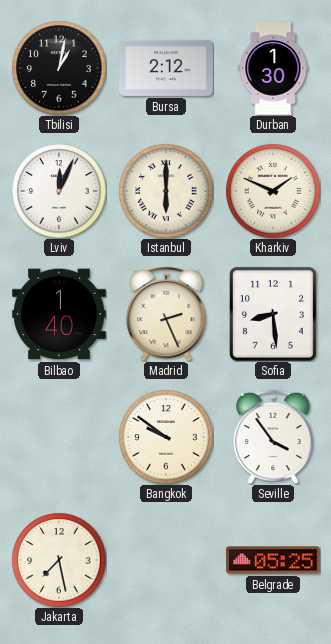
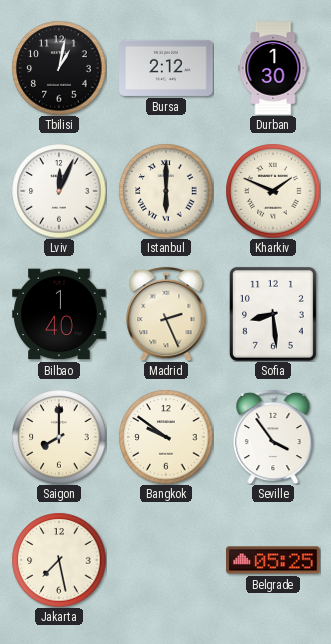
Saigon: none -> 8:00
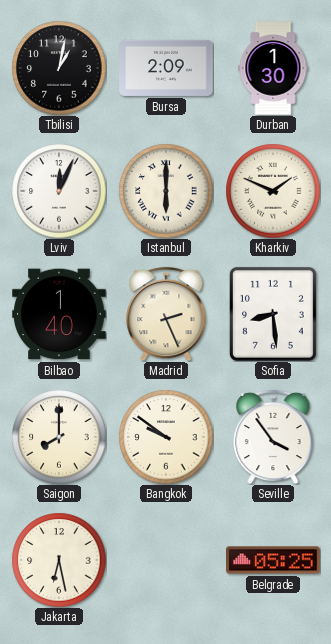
Bursa: 2:12 -> 2:09
Jakarta: 7:28 -> 6:28
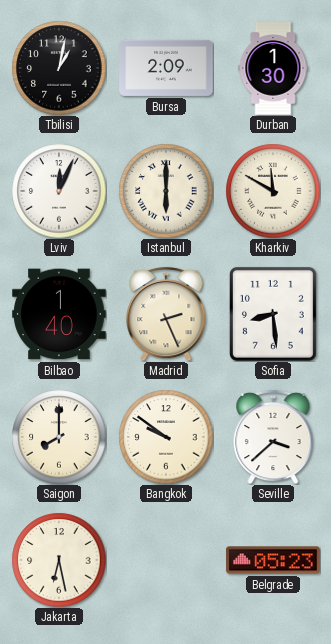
Kharkiv: 1:49 -> 11:50
Seville: 3:54 -> 3:38
Belgrade: 05:25 -> 05:23
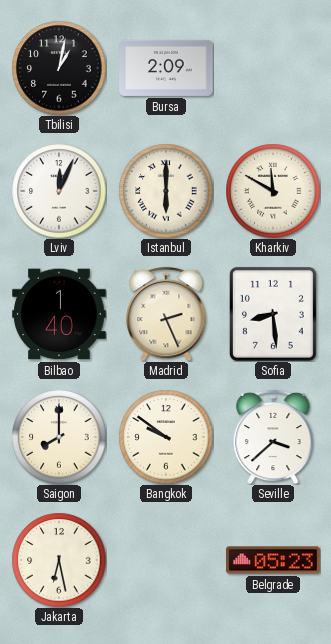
Durban: 1:30 -> none
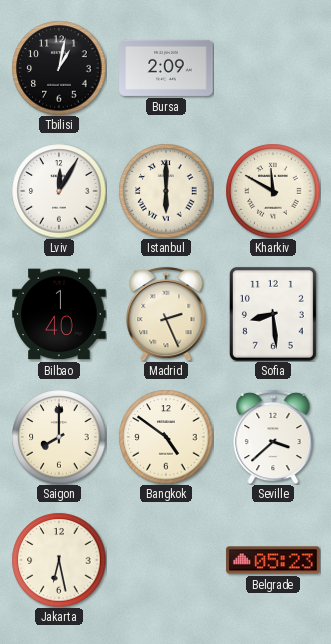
Lviv: 12:04 -> 12:05
Bangkok: 9:51 -> 4:51
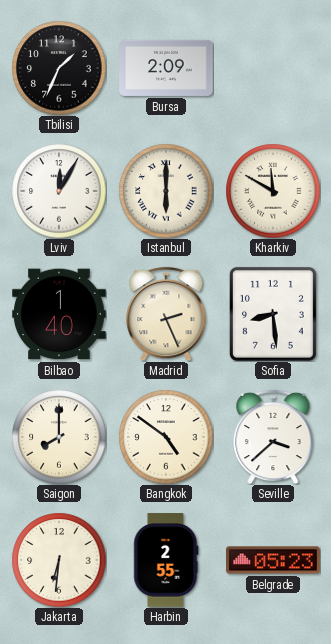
Tbilisi: 1:02 -> 1:34
Jakarta: 6:28 -> 6:31
Harbin: none -> 2:55
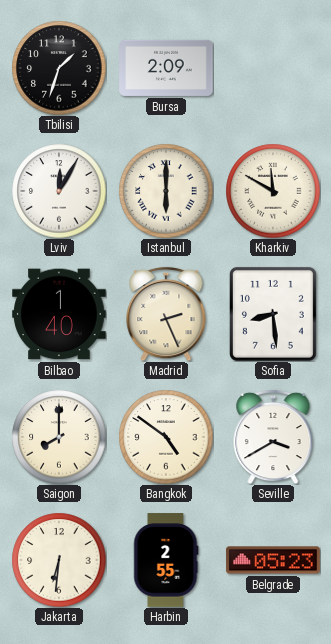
Tbilisi: 1:34 -> 1:33
Seville: 3:38 -> 3:40
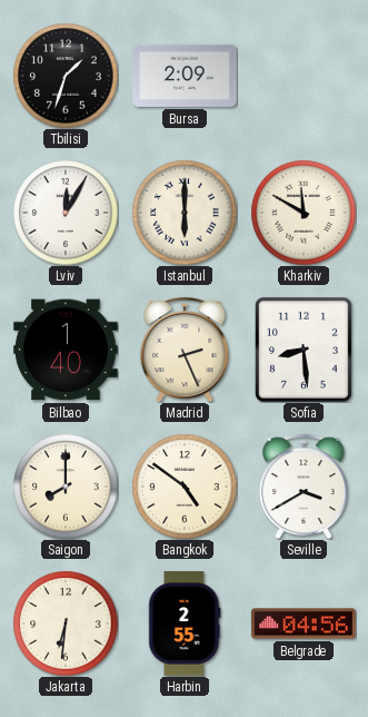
Belgrade: 05:23 -> 04:56
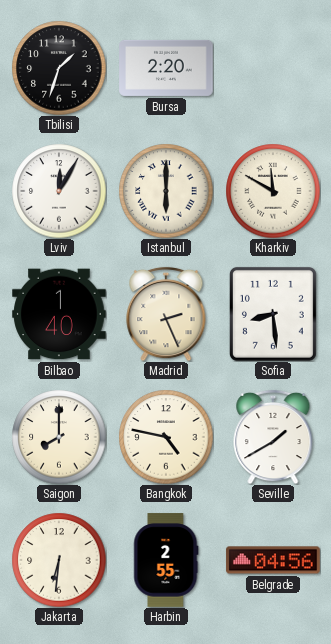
Bursa: 2:09 -> 2:20
Bangkok: 4:51 -> 4:47
Seville: 3:40 -> 1:40
